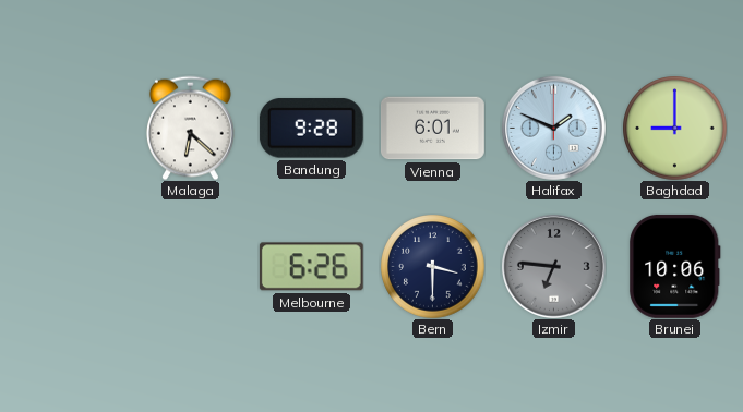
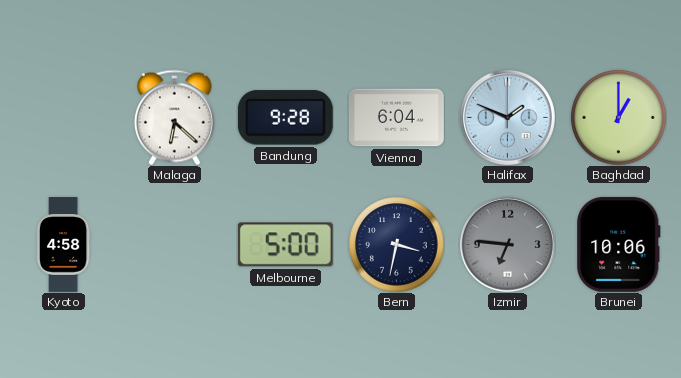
Vienna: 6:01 -> 6:04
Baghdad: 9:00 -> 1:00
Kyoto: none -> 4:58
Melbourne: 6:26 -> 5:00
Bern: 3:30 -> 3:32
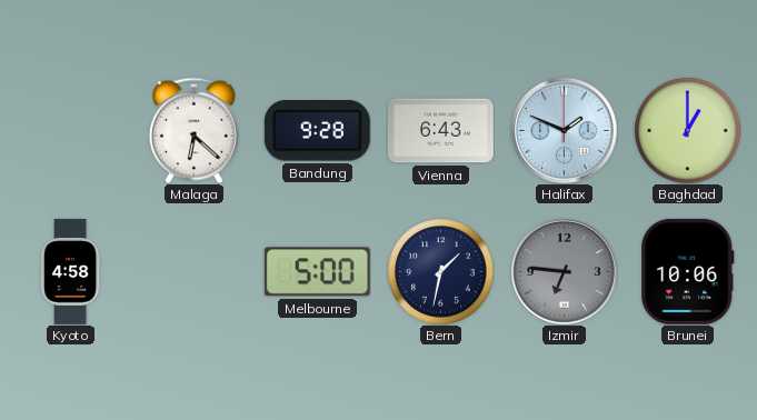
Vienna: 6:04 -> 6:43
Bern: 3:32 -> 1:32
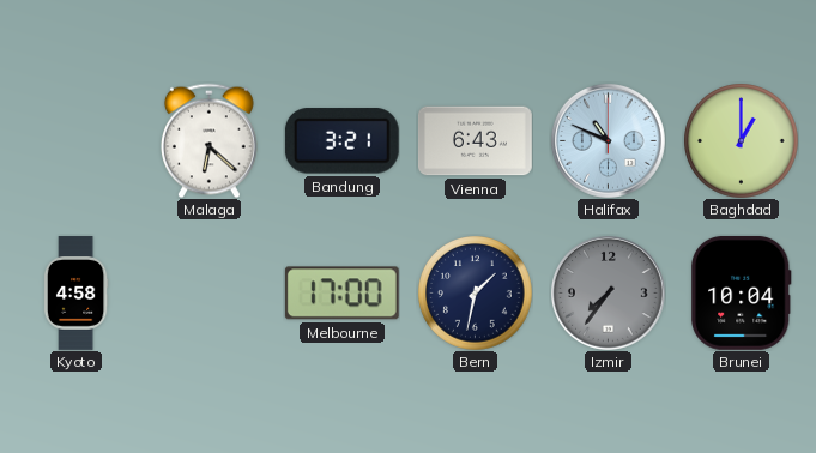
Bandung: 9:28 -> 3:21
Halifax: 1:49 -> 10:49
Melbourne: 5:00 -> 17:00
Izmir: 6:46 -> 7:36
Brunei: 10:06 -> 10:04
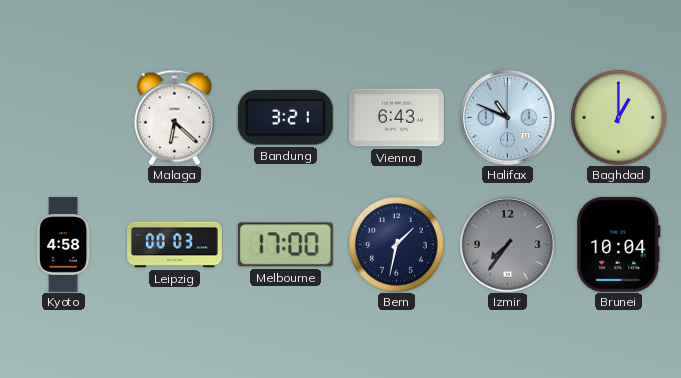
Leipzig: none -> 00:03
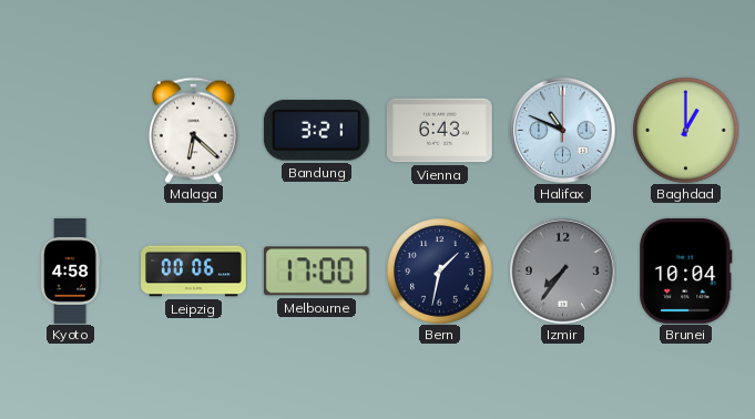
Leipzig: 00:03 -> 00:06
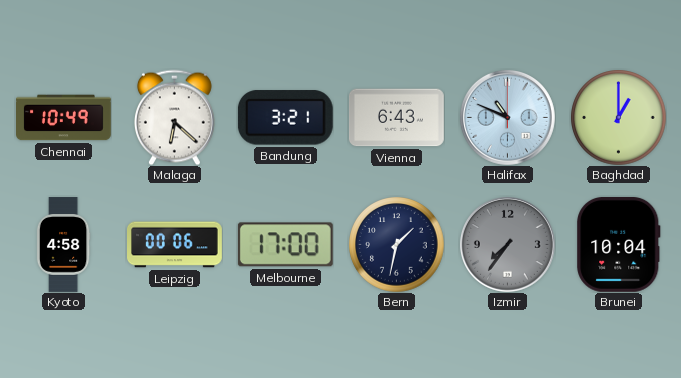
Chennai: none -> 10:49
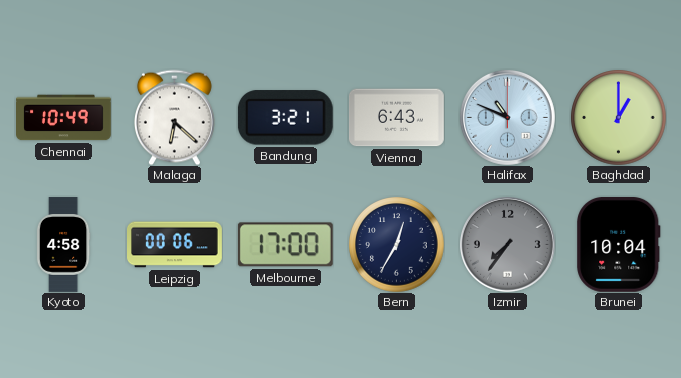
Bern: 1:32 -> 12:35
